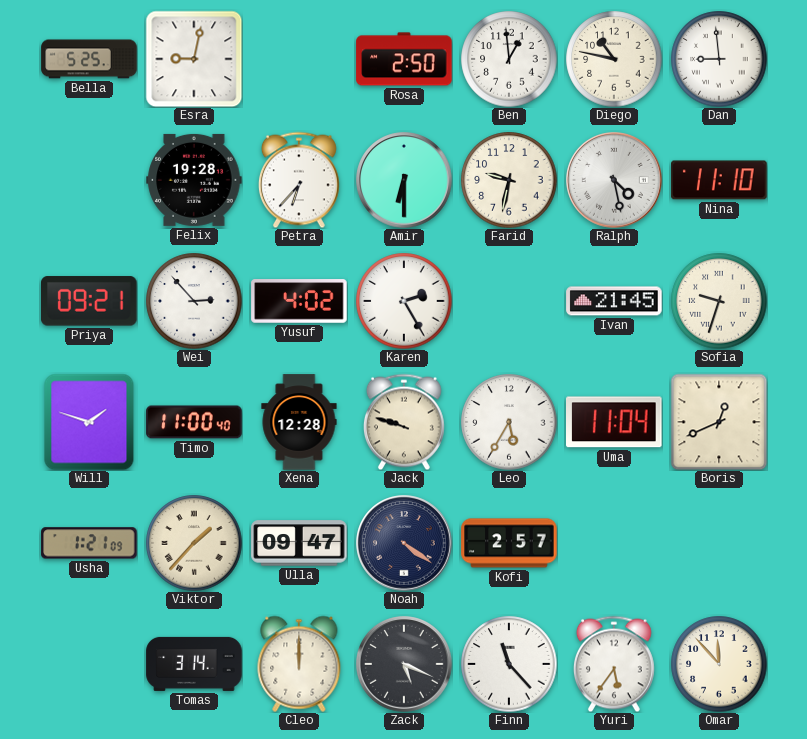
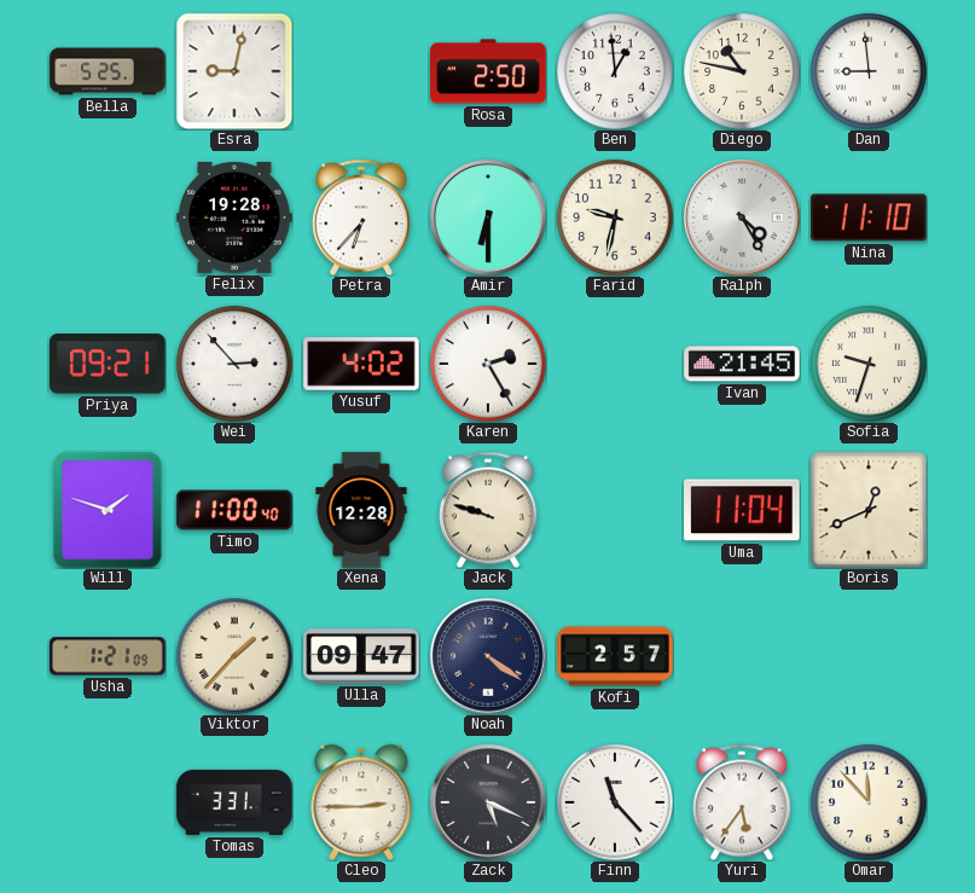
Ralph: 4:28 -> 4:25
Leo: 5:35 -> none
Tomas: 3:14 -> 3:31
Cleo: 12:00 -> 2:45
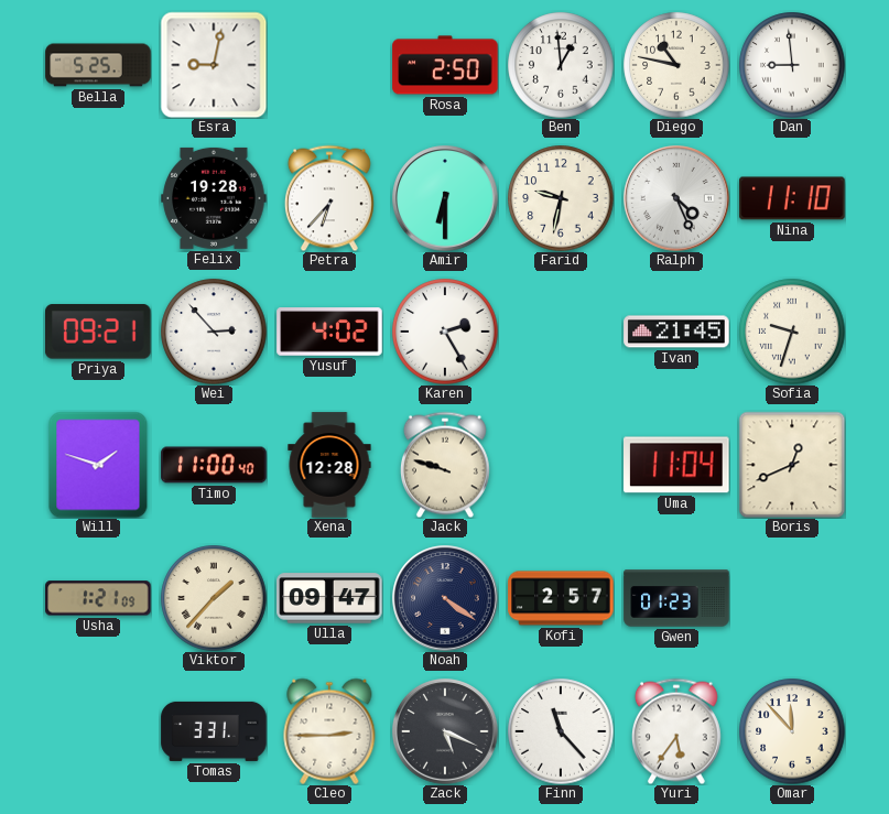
Ralph: 4:25 -> 4:26
Gwen: none -> 01:23
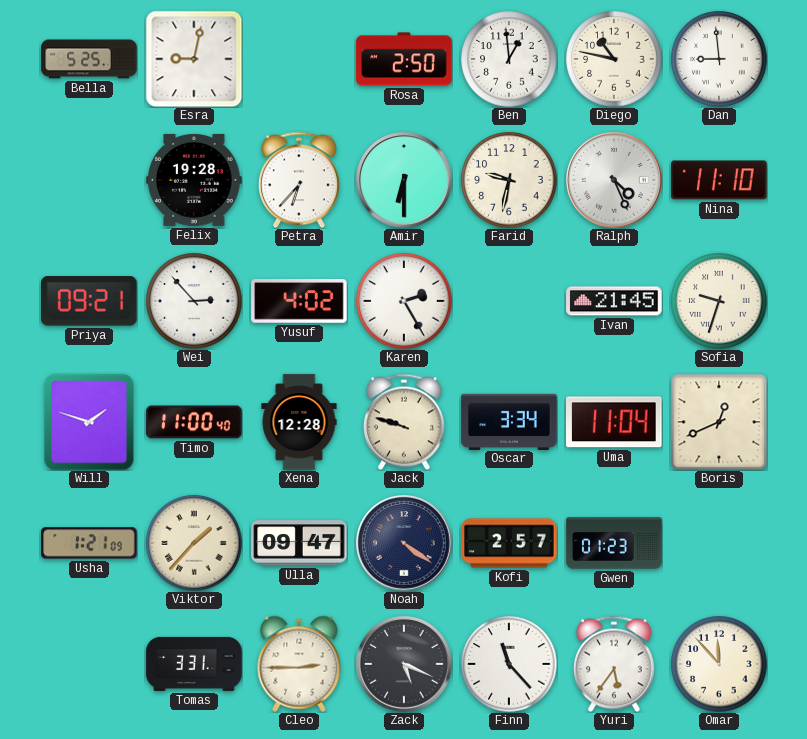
Oscar: none -> 3:34
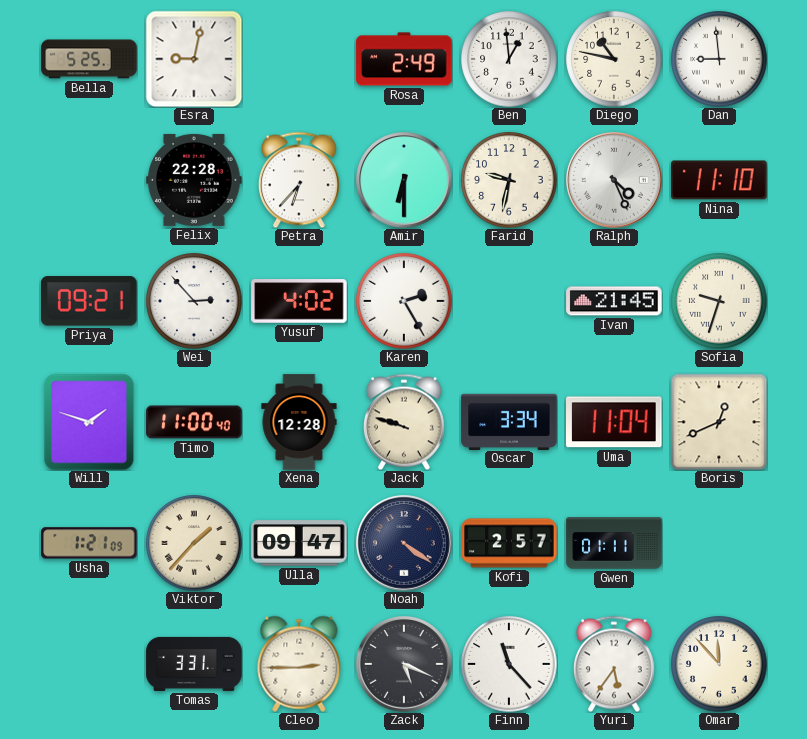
Rosa: 2:50 -> 2:49
Felix: 19:28 -> 22:28
Gwen: 01:23 -> 01:11
